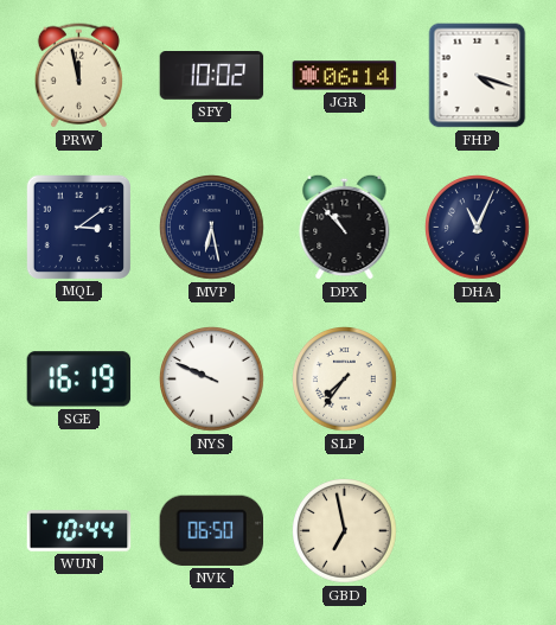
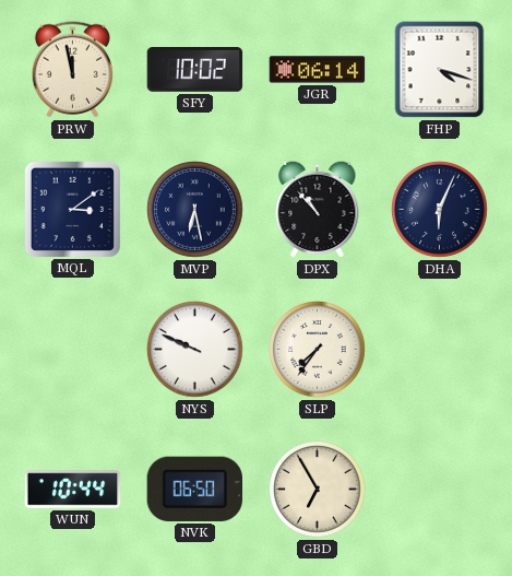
DHA: 11:04 -> 6:04
SGE: 16:19 -> none
GBD: 6:58 -> 6:55
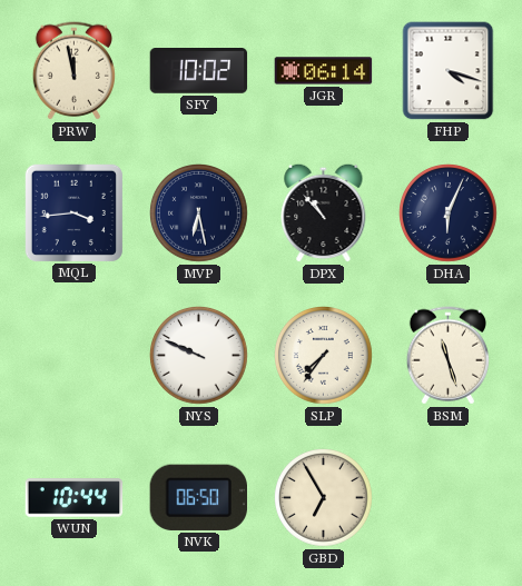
MQL: 3:09 -> 3:44
BSM: none -> 11:27
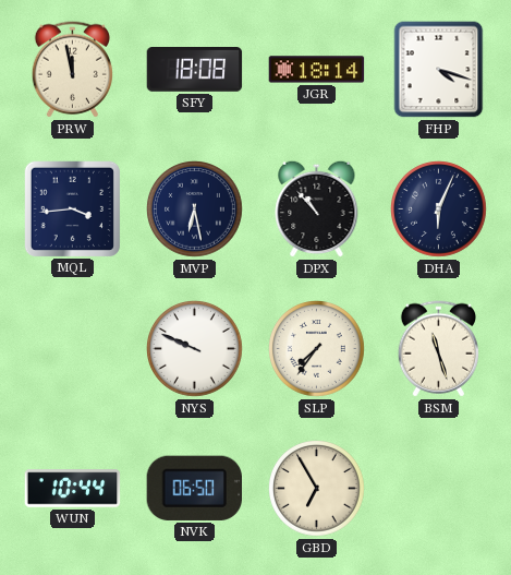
SFY: 10:02 -> 18:08
JGR: 06:14 -> 18:14
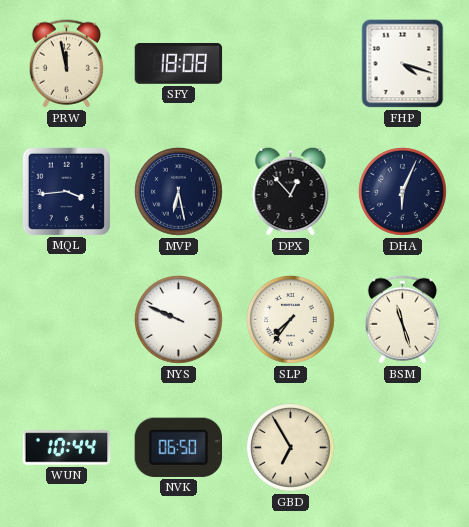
JGR: 18:14 -> none
DPX: 10:53 -> 12:53
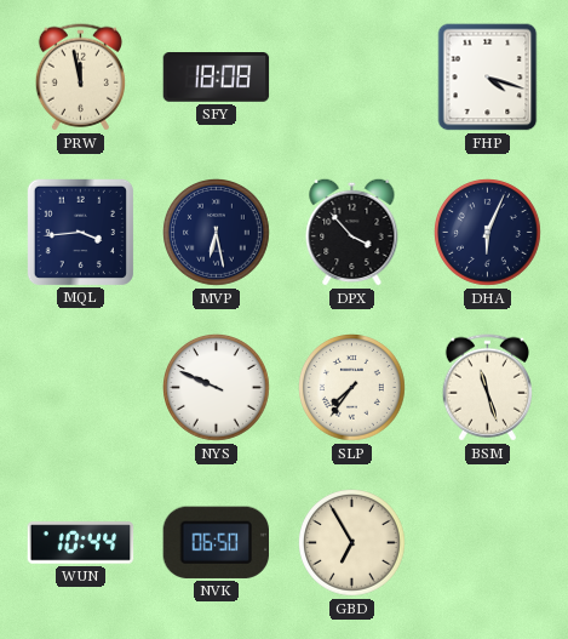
DPX: 12:53 -> 3:53
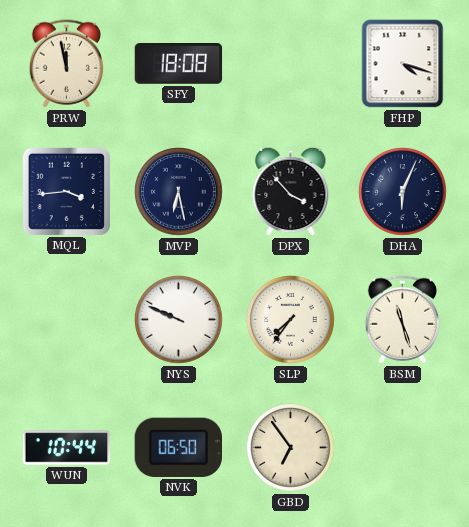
GBD: 6:55 -> 6:54
